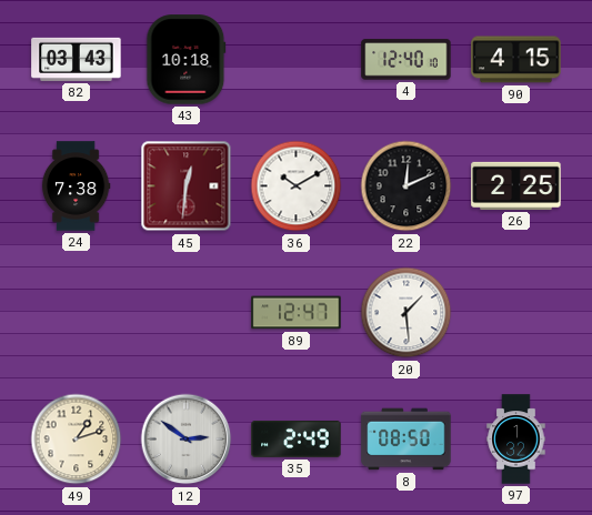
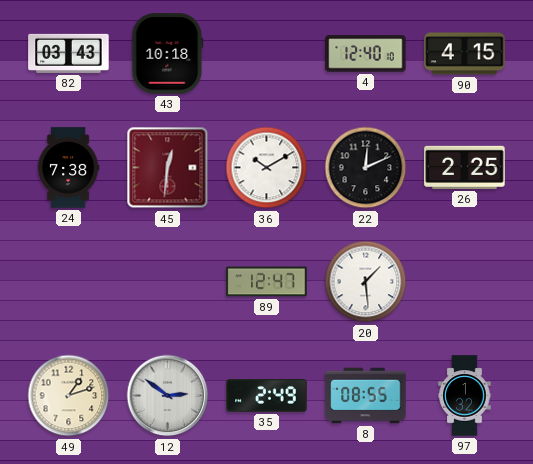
8: 08:50 -> 08:55
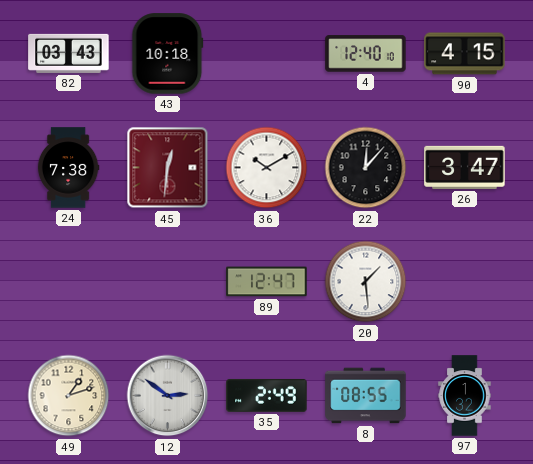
22: 12:11 -> 12:07
26: 2:25 -> 3:47
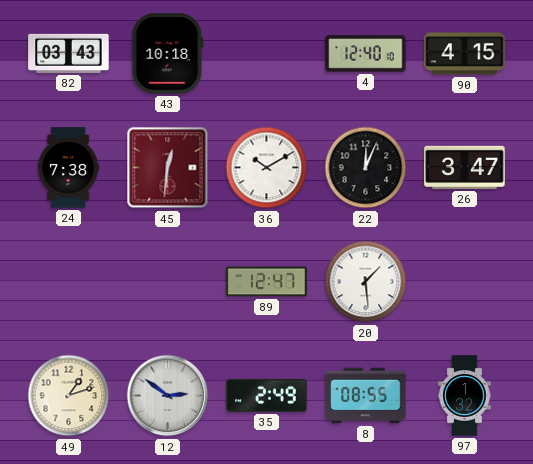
22: 12:07 -> 12:04
